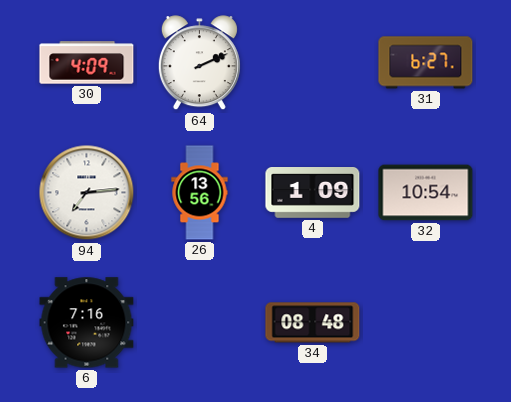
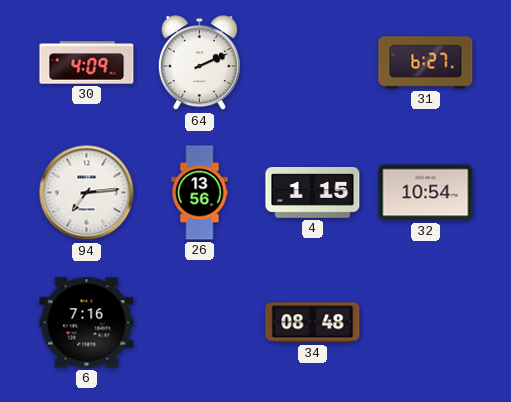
4: 1:09 -> 1:15
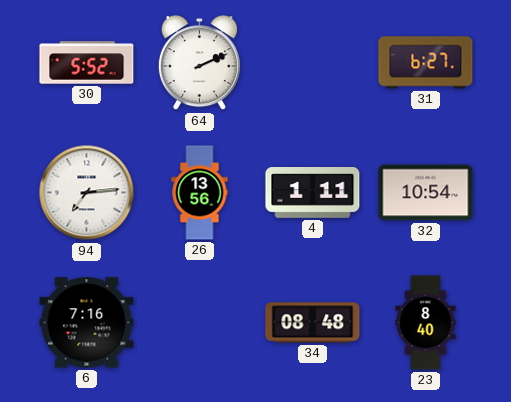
30: 4:09 -> 5:52
4: 1:15 -> 1:11
23: none -> 8:40
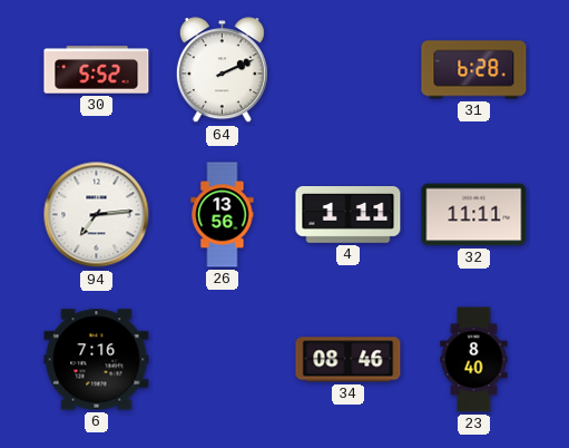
31: 6:27 -> 6:28
32: 10:54 -> 11:11
34: 08:48 -> 08:46
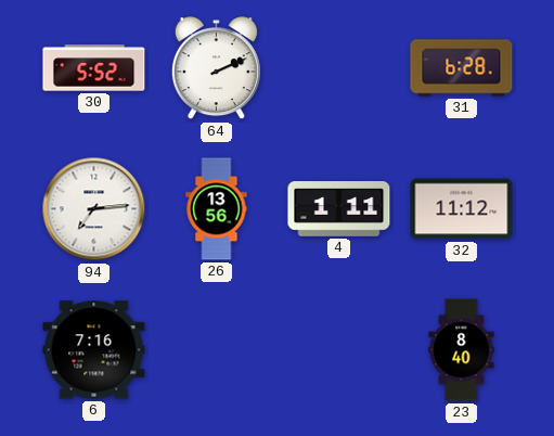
32: 11:11 -> 11:12
34: 08:46 -> none
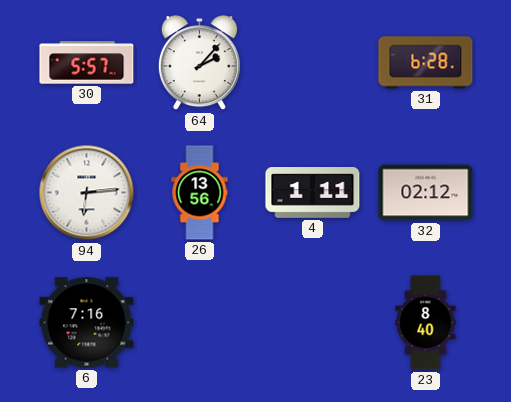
30: 5:52 -> 5:57
64: 2:11 -> 2:07
94: 7:14 -> 6:14
32: 11:12 -> 02:12
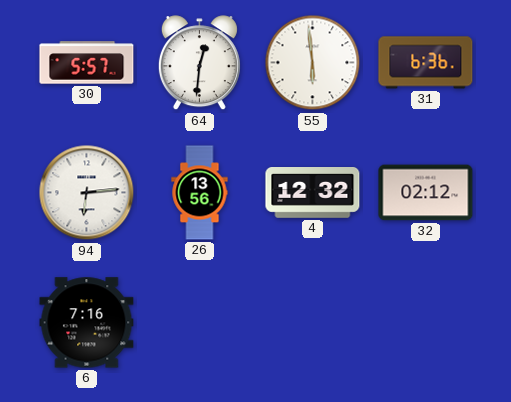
64: 2:07 -> 12:31
55: none -> 5:59
31: 6:28 -> 6:36
4: 1:11 -> 12:32
23: 8:40 -> none
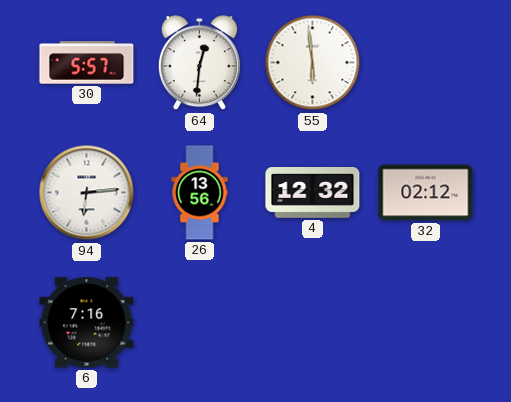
31: 6:36 -> none
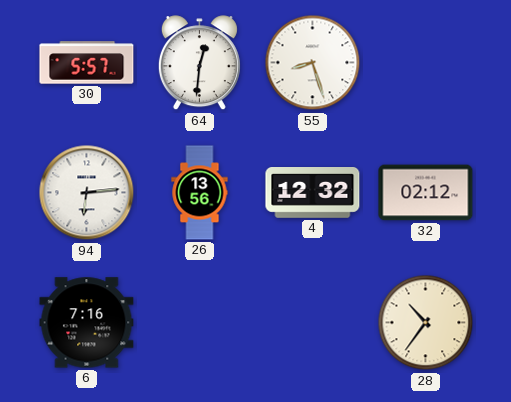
55: 5:59 -> 8:27
28: none -> 10:36
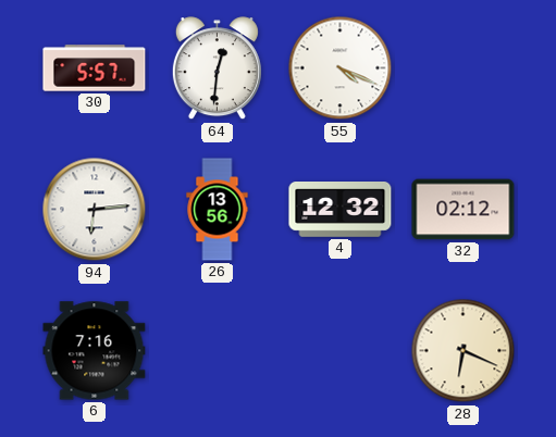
55: 8:27 -> 4:19
28: 10:36 -> 6:19
